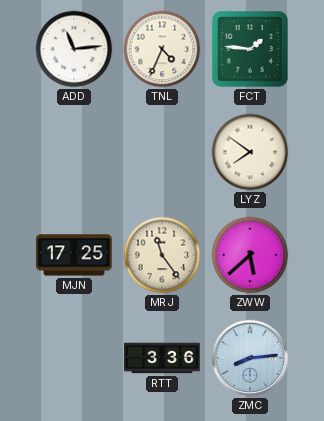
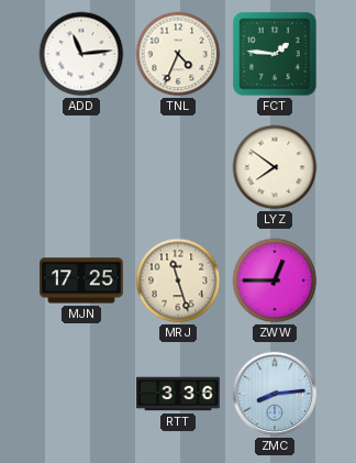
MRJ: 11:24 -> 11:27
ZWW: 5:38 -> 12:45
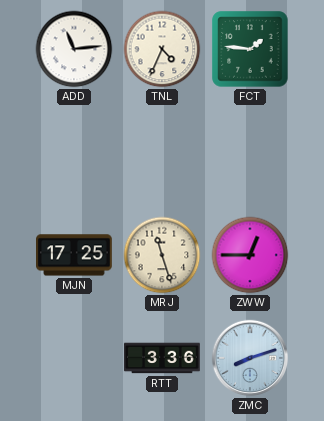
LYZ: 7:51 -> none
ZMC: 8:14 -> 8:12
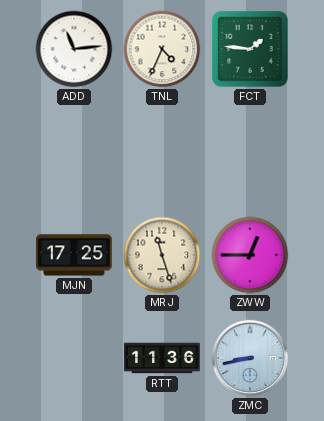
RTT: 3:36 -> 11:36
ZMC: 8:12 -> 8:43
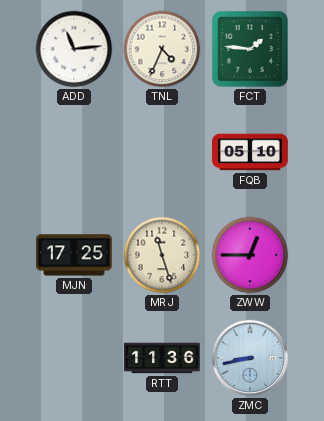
FQB: none -> 05:10
